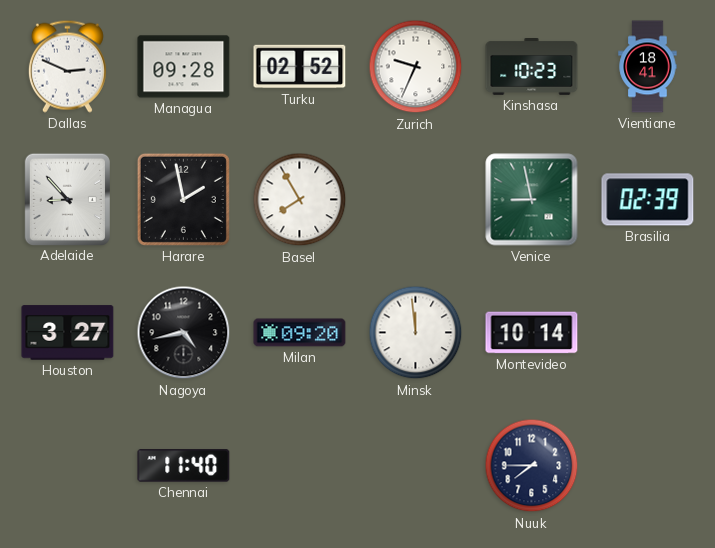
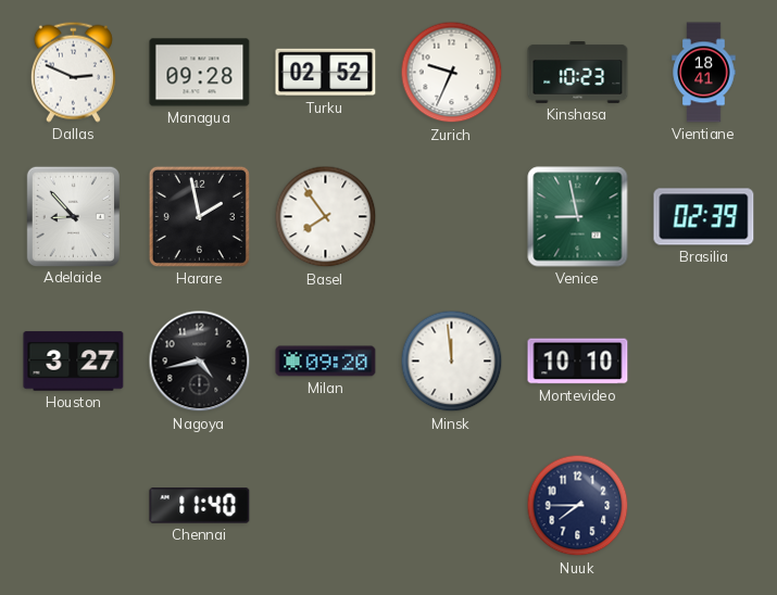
Basel: 7:55 -> 7:54
Montevideo: 10:14 -> 10:10
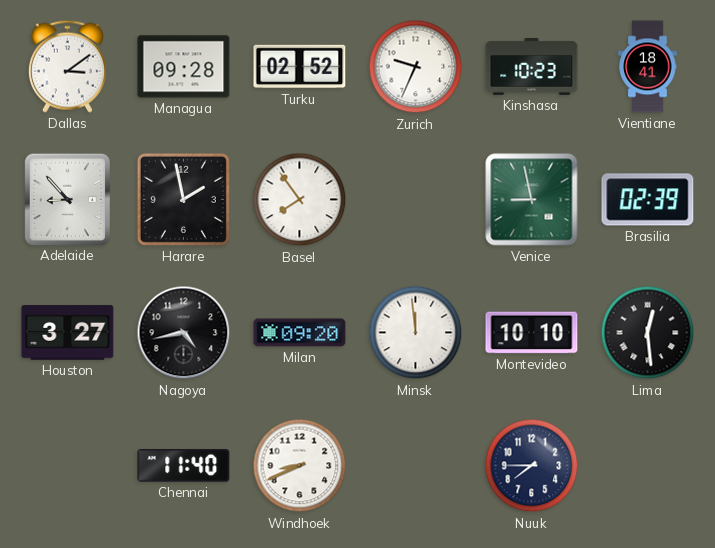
Dallas: 2:49 -> 3:09
Lima: none -> 12:29
Windhoek: none -> 8:41
